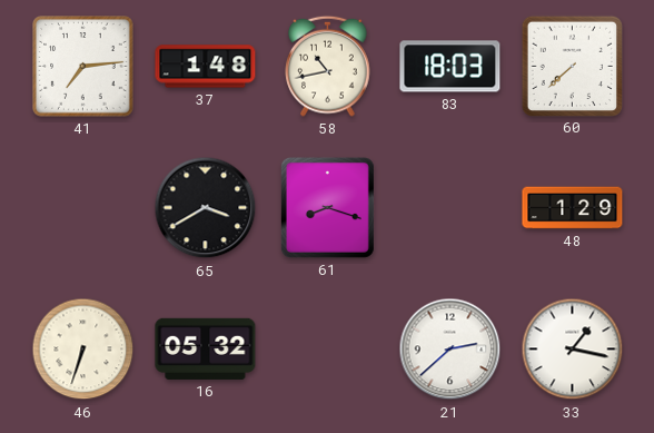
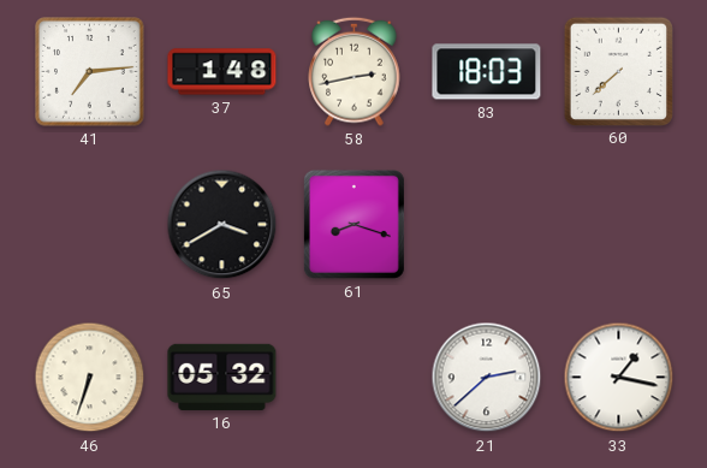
58: 10:43 -> 2:43
48: 1:29 -> none
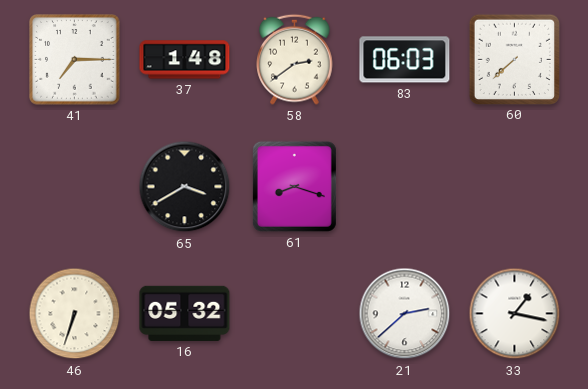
41: 7:14 -> 7:15
58: 2:43 -> 2:39
83: 18:03 -> 06:03
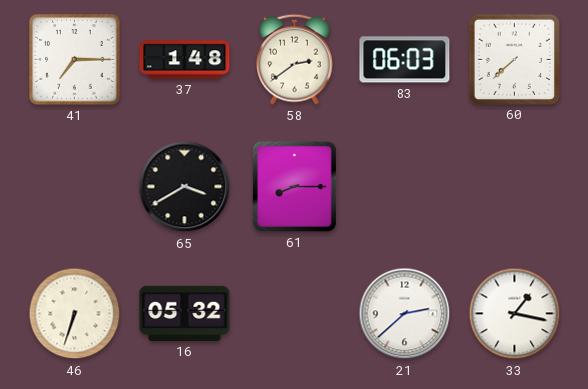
61: 8:18 -> 8:15
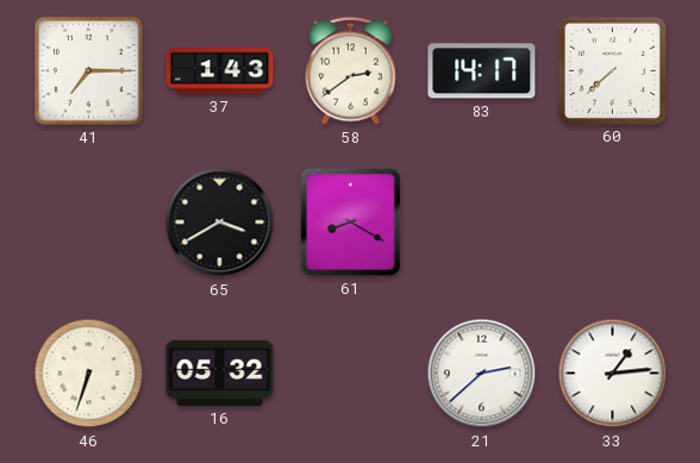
37: 1:48 -> 1:43
83: 06:03 -> 14:17
61: 8:15 -> 8:20
33: 1:17 -> 1:14
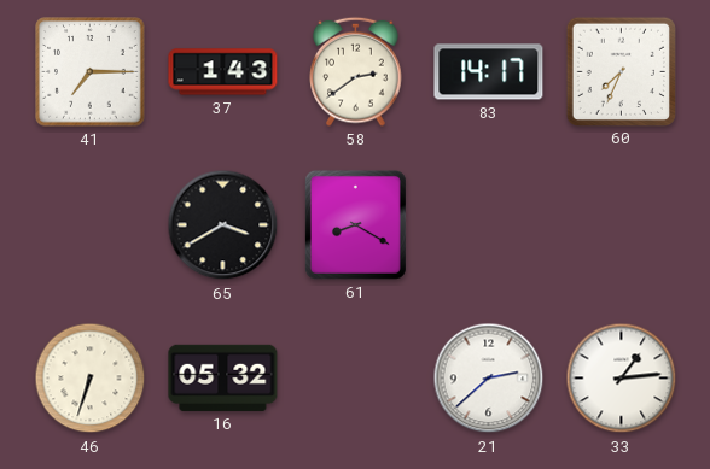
60: 7:38 -> 7:34
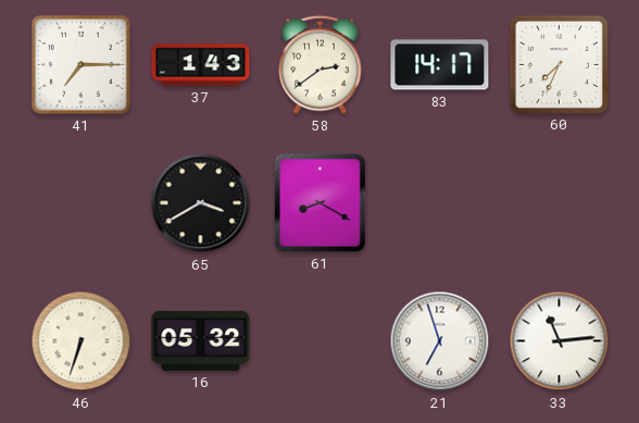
21: 2:38 -> 6:57
33: 1:14 -> 11:14
